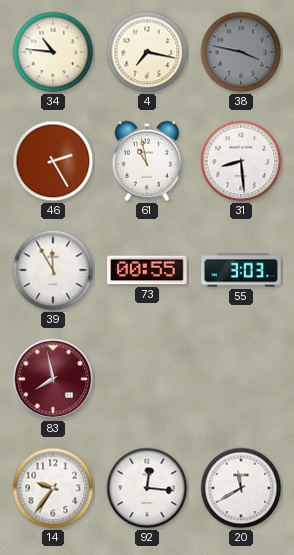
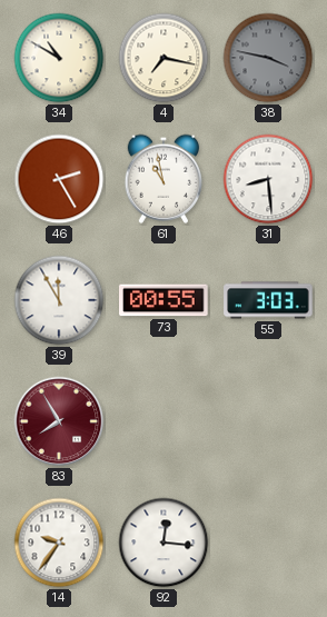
34: 10:46 -> 10:50
83: 7:58 -> 7:55
20: 11:40 -> none
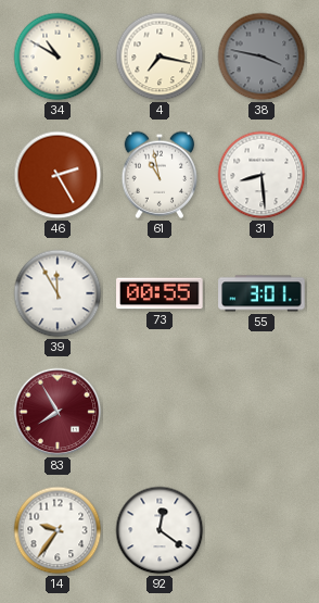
55: 3:03 -> 3:01
92: 12:16 -> 12:21
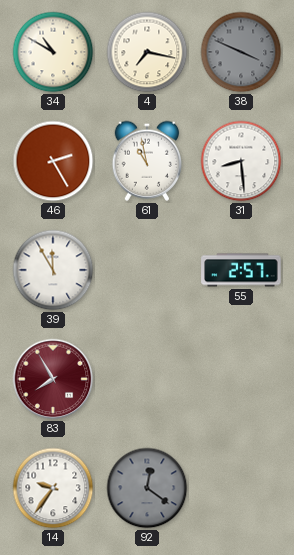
38: 3:47 -> 3:49
73: 00:55 -> none
55: 3:01 -> 2:57
92 dial: white -> grey
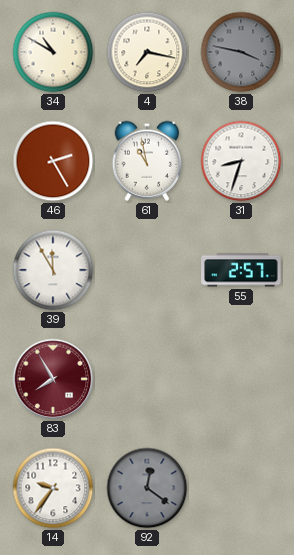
38: 3:49 -> 3:47
31: 8:29 -> 8:33
